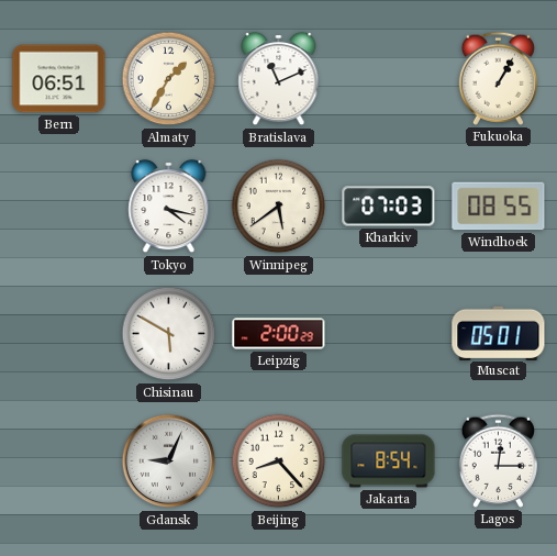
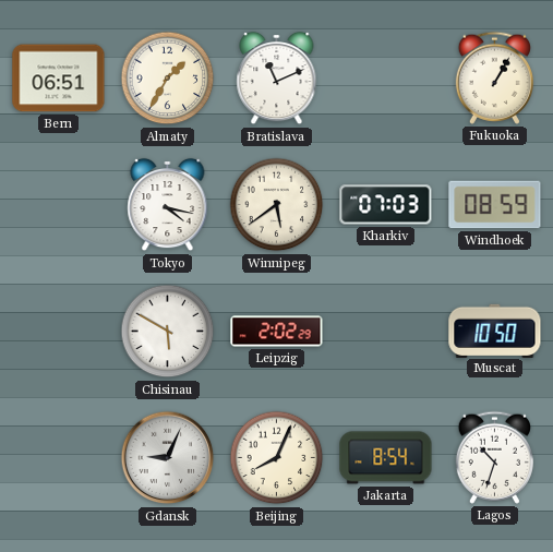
Windhoek: 08:55 -> 08:59
Leipzig: 2:00 -> 2:02
Muscat: 05:01 -> 10:50
Beijing: 8:23 -> 8:04
Lagos: 12:15 -> 10:33
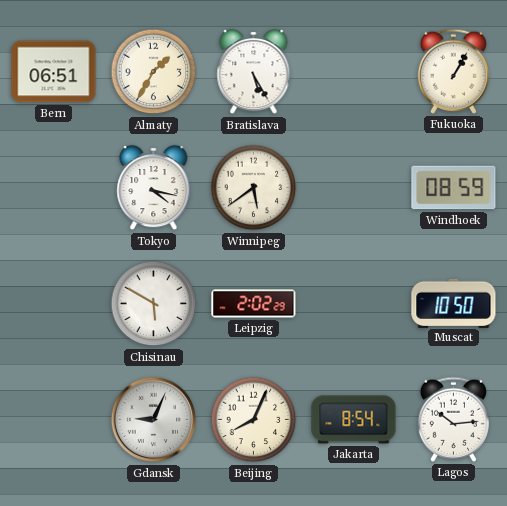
Bratislava: 11:11 -> 5:25
Kharkiv: 07:03 -> none
Lagos: 10:33 -> 10:14
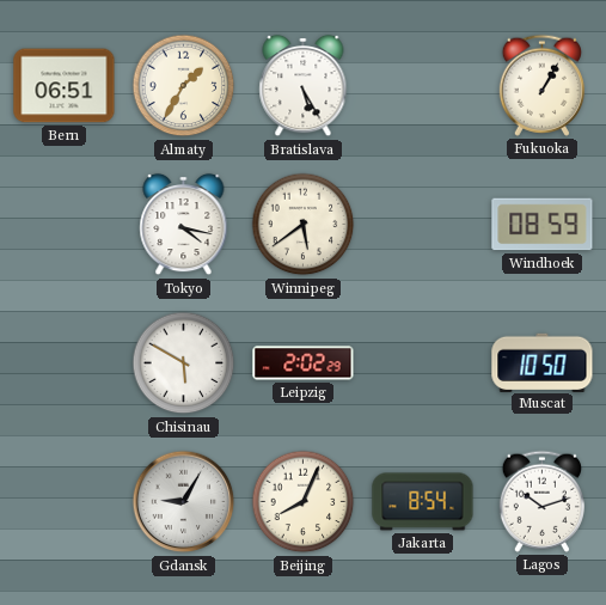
Gdansk: 9:04 -> 9:05
Lagos: 10:14 -> 10:12
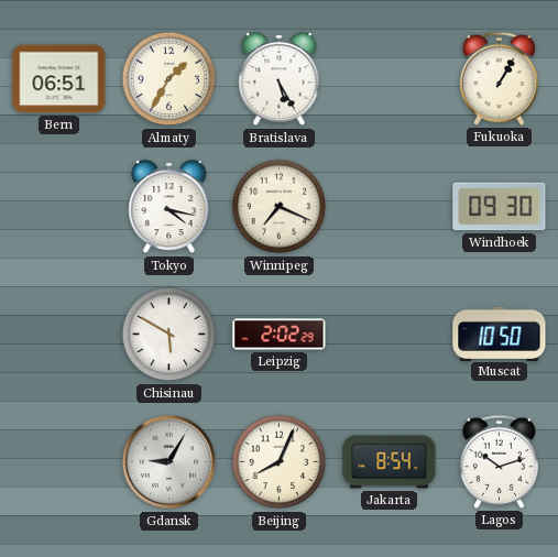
Winnipeg: 5:39 -> 7:19
Windhoek: 08:59 -> 09:30
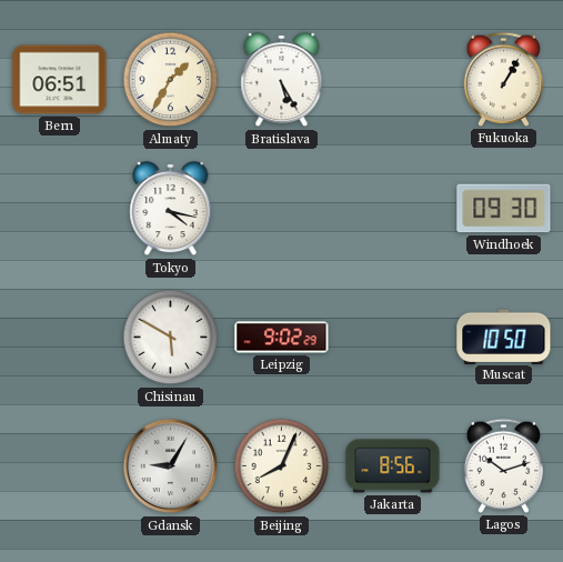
Winnipeg: 7:19 -> none
Leipzig: 2:02 -> 9:02
Jakarta: 8:54 -> 8:56
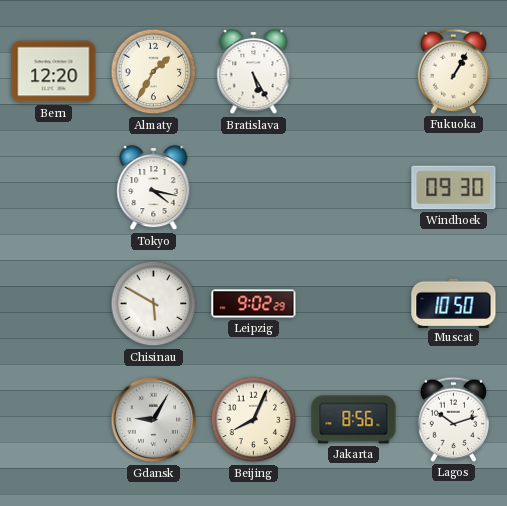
Bern: 06:51 -> 12:20
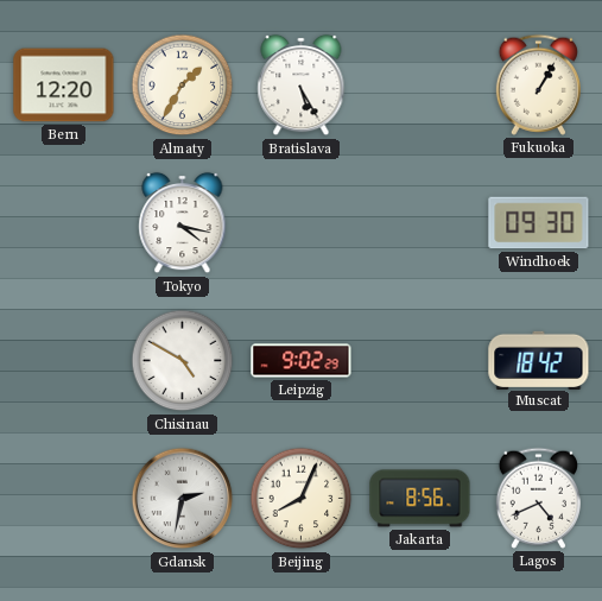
Chisinau: 5:50 -> 4:50
Muscat: 10:50 -> 18:42
Gdansk: 9:05 -> 2:32
Lagos: 10:12 -> 4:41
